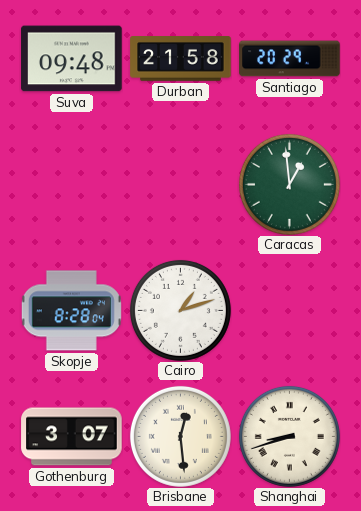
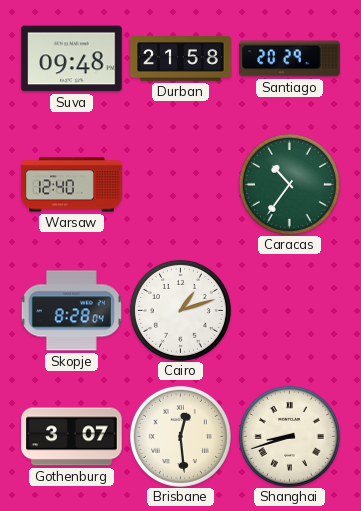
Warsaw: none -> 12:40
Caracas: 12:59 -> 10:36
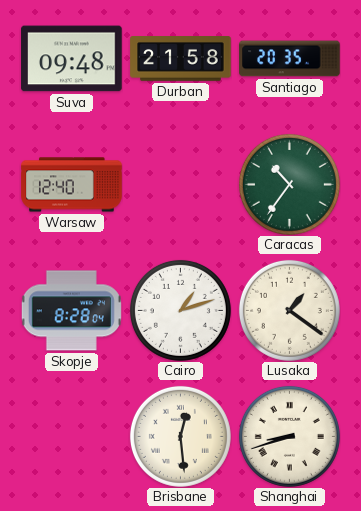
Santiago: 20:29 -> 20:35
Lusaka: none -> 1:21
Gothenburg: 3:07 -> none
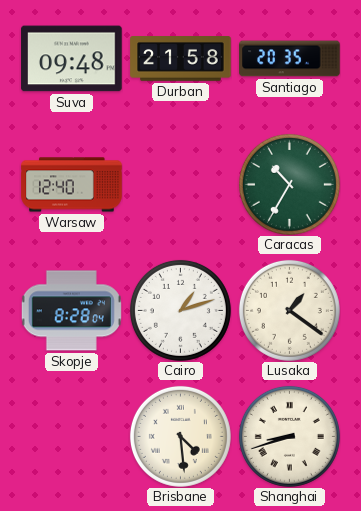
Caracas: 10:36 -> 10:35
Brisbane: 12:29 -> 4:29
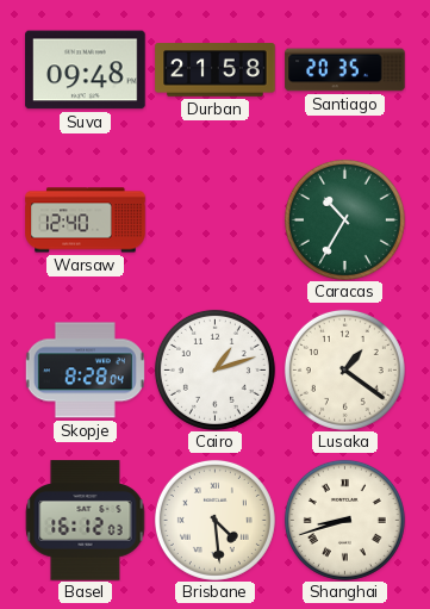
Basel: none -> 16:12
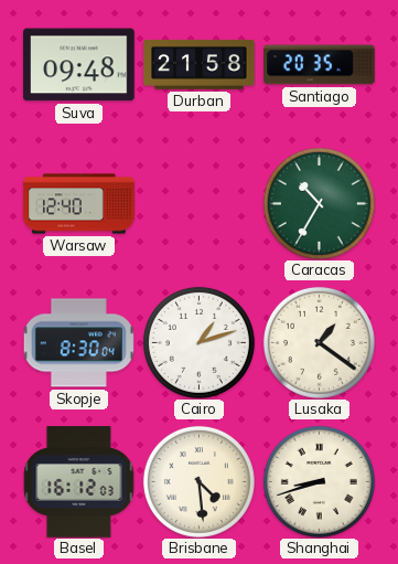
Skopje: 8:28 -> 8:30
